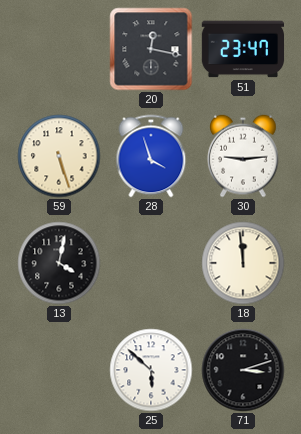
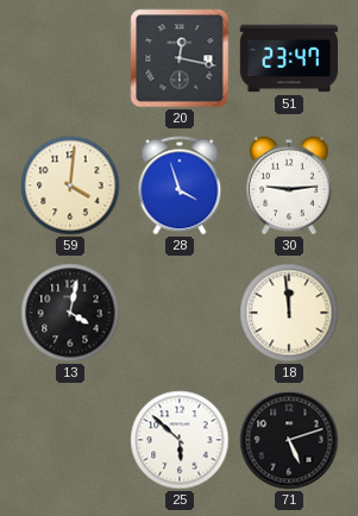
59: 5:27 -> 4:01
71: 3:12 -> 5:12
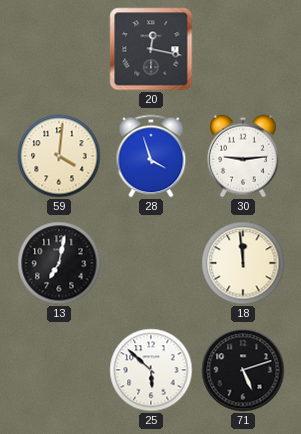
51: 23:47 -> none
13: 4:02 -> 7:02
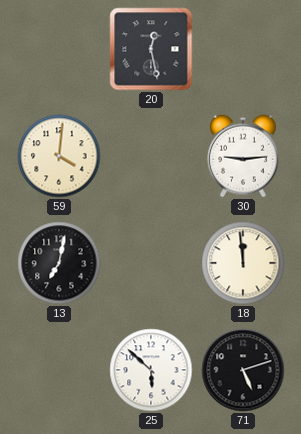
20: 12:17 -> 12:28
28: 3:57 -> none
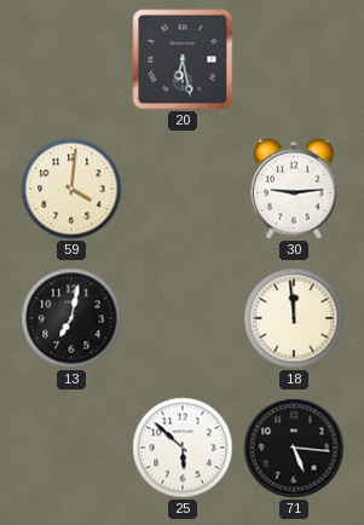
20: 12:28 -> 6:28
71: 5:12 -> 5:16
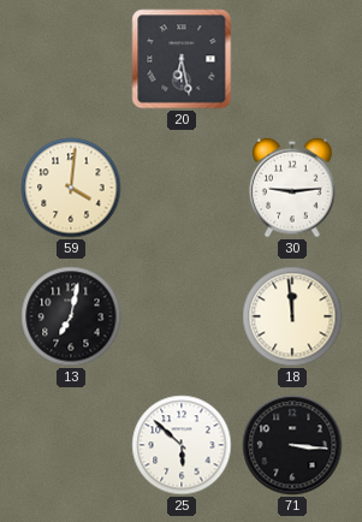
71: 5:16 -> 3:16
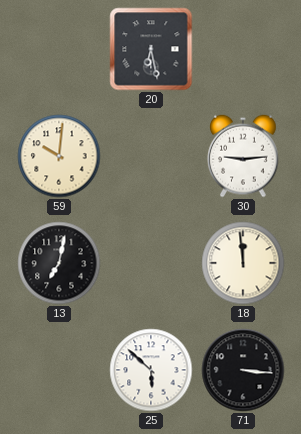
59: 4:01 -> 10:01
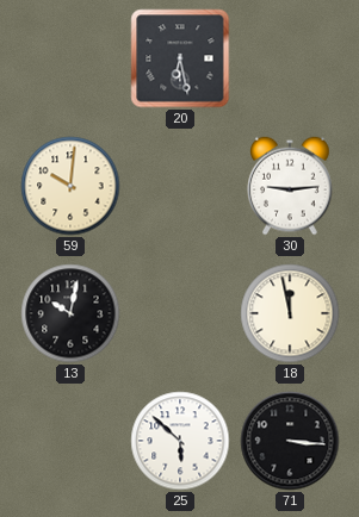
13: 7:02 -> 10:02
18: 11:59 -> 11:58
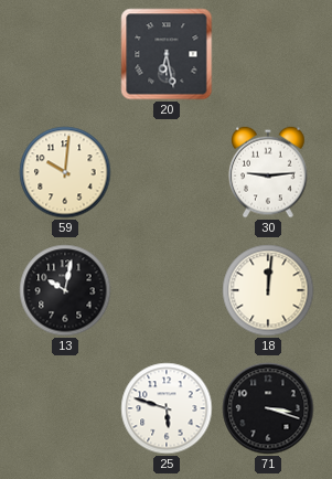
18: 11:58 -> 12:01
25: 5:52 -> 5:48
71: 3:16 -> 3:18
